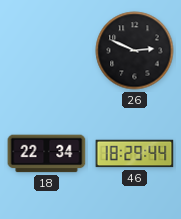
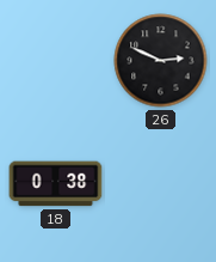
18: 22:34 -> 0:38
46: 18:29 -> none
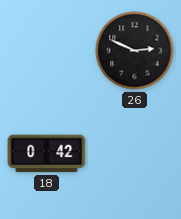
18: 0:38 -> 0:42
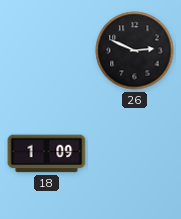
18: 0:42 -> 1:09
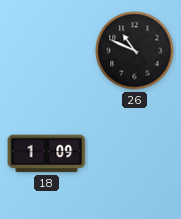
26: 2:49 -> 10:49
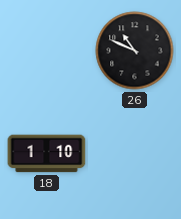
18: 1:09 -> 1:10
